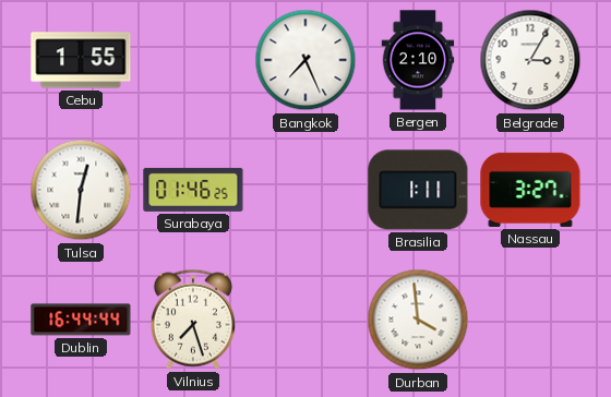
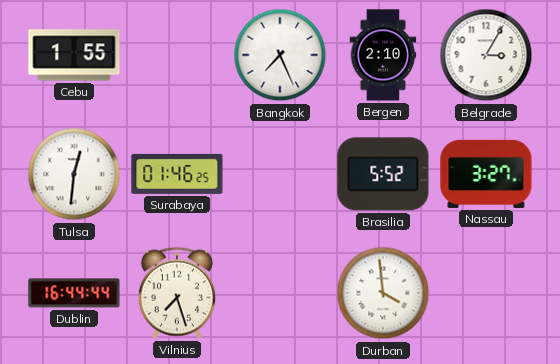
Brasilia: 1:11 -> 5:52
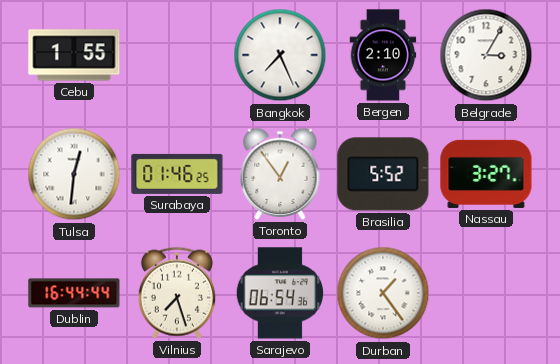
Toronto: none -> 12:54
Sarajevo: none -> 06:54
Durban: 3:59 -> 1:24
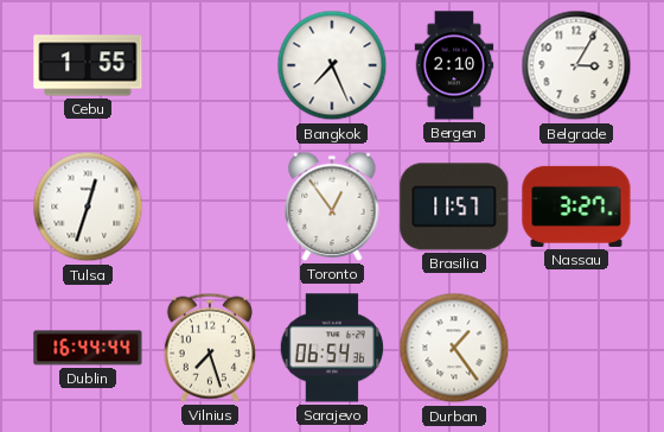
Tulsa: 12:31 -> 12:33
Surabaya: 01:46 -> none
Brasilia: 5:52 -> 11:57
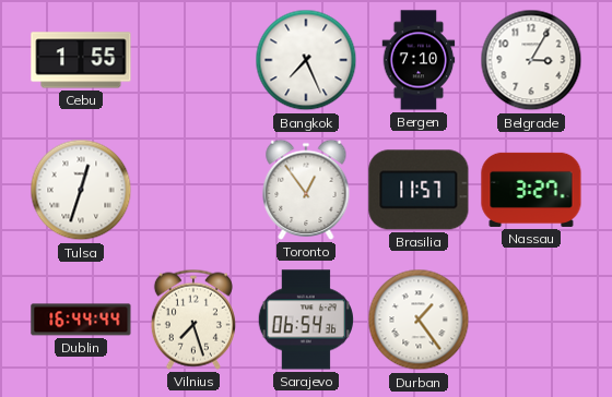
Bergen: 2:10 -> 7:10
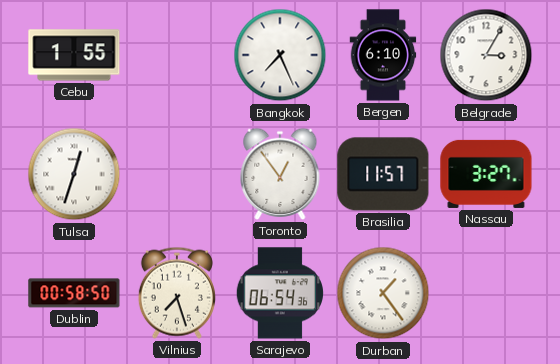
Bergen: 7:10 -> 6:10
Dublin: 16:44 -> 00:58
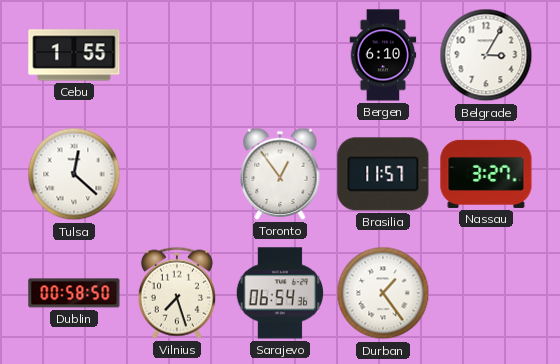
Bangkok: 7:26 -> none
Tulsa: 12:33 -> 12:22
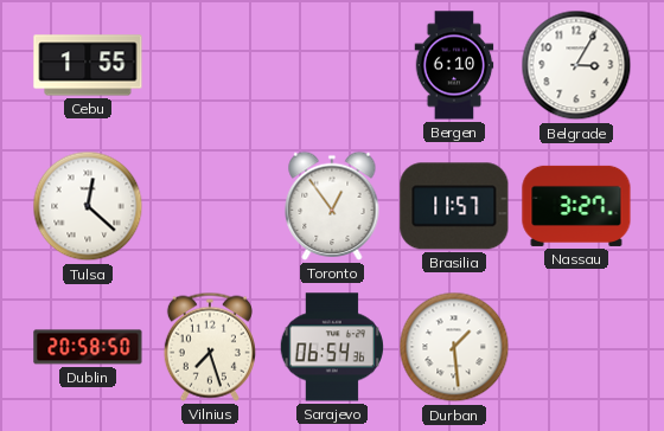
Dublin: 00:58 -> 20:58
Durban: 1:24 -> 1:29
